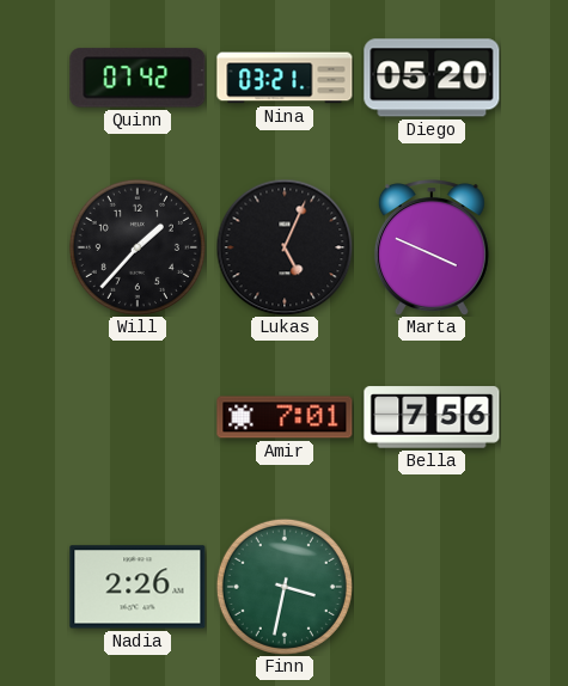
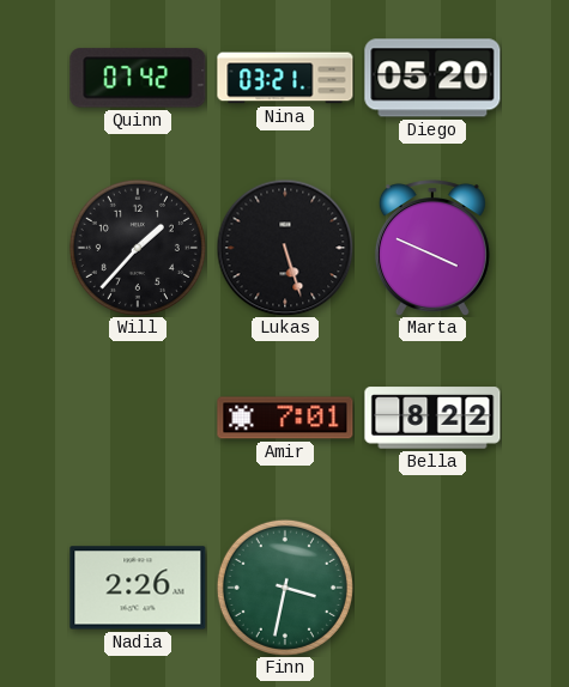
Lukas: 5:04 -> 5:27
Bella: 7:56 -> 8:22
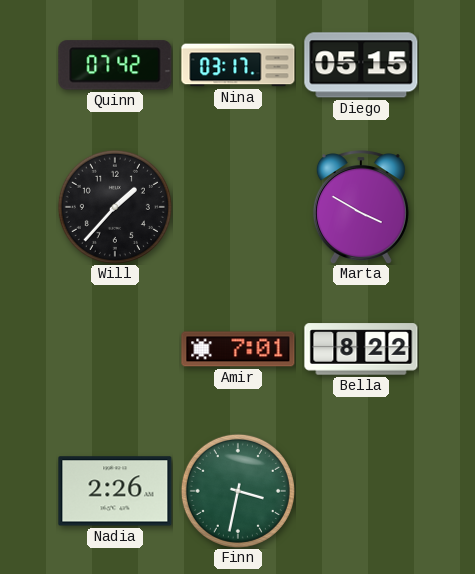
Nina: 03:21 -> 03:17
Diego: 05:20 -> 05:15
Lukas: 5:27 -> none
Marta: 3:49 -> 3:50
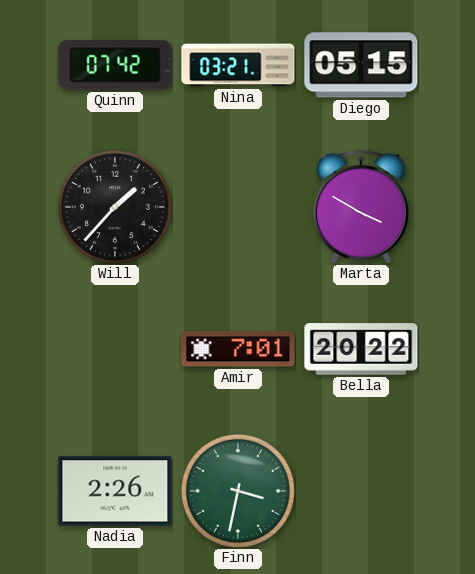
Nina: 03:17 -> 03:21
Bella: 8:22 -> 20:22
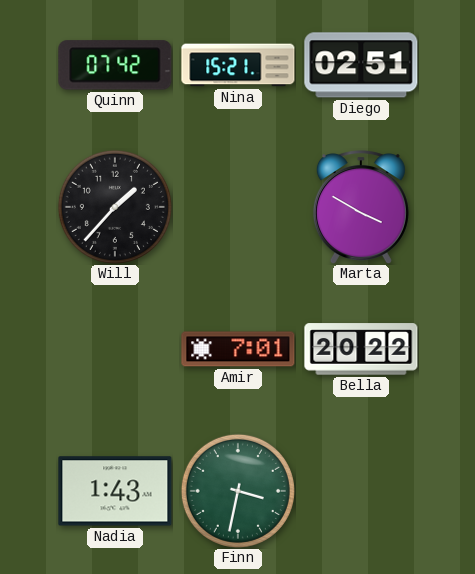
Nina: 03:21 -> 15:21
Diego: 05:15 -> 02:51
Nadia: 2:26 -> 1:43
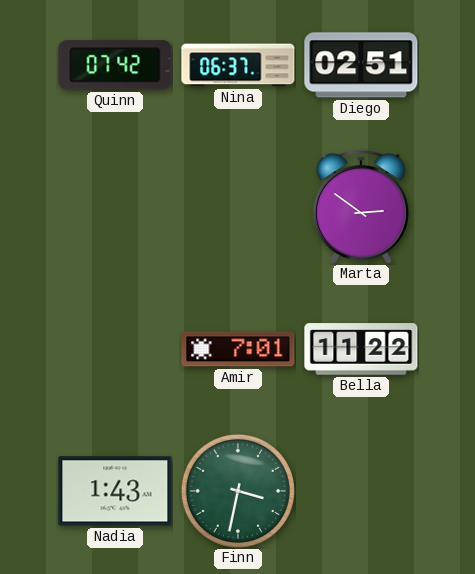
Nina: 15:21 -> 06:37
Will: 1:37 -> none
Marta: 3:50 -> 2:51
Bella: 20:22 -> 11:22
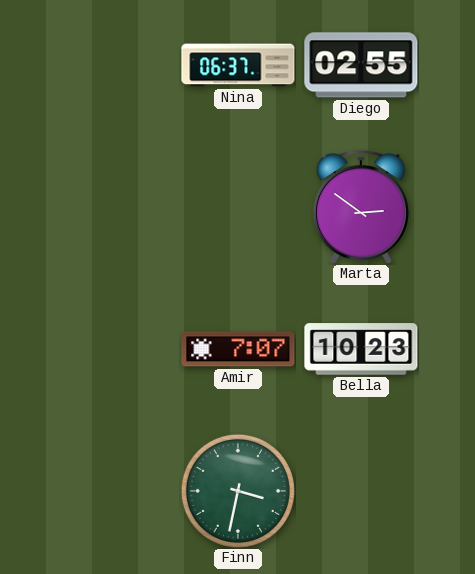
Quinn: 07:42 -> none
Diego: 02:51 -> 02:55
Amir: 7:01 -> 7:07
Bella: 11:22 -> 10:23
Nadia: 1:43 -> none
